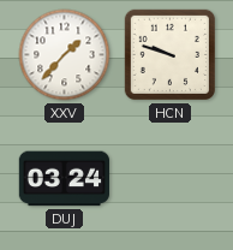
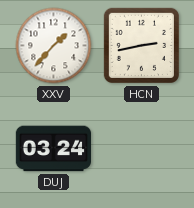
HCN: 9:48 -> 2:43
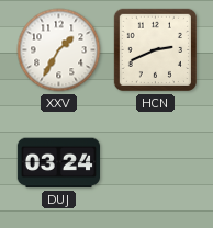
XXV: 1:37 -> 1:35
HCN: 2:43 -> 2:41
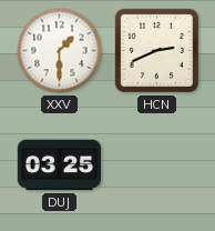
XXV: 1:35 -> 1:30
DUJ: 03:24 -> 03:25
